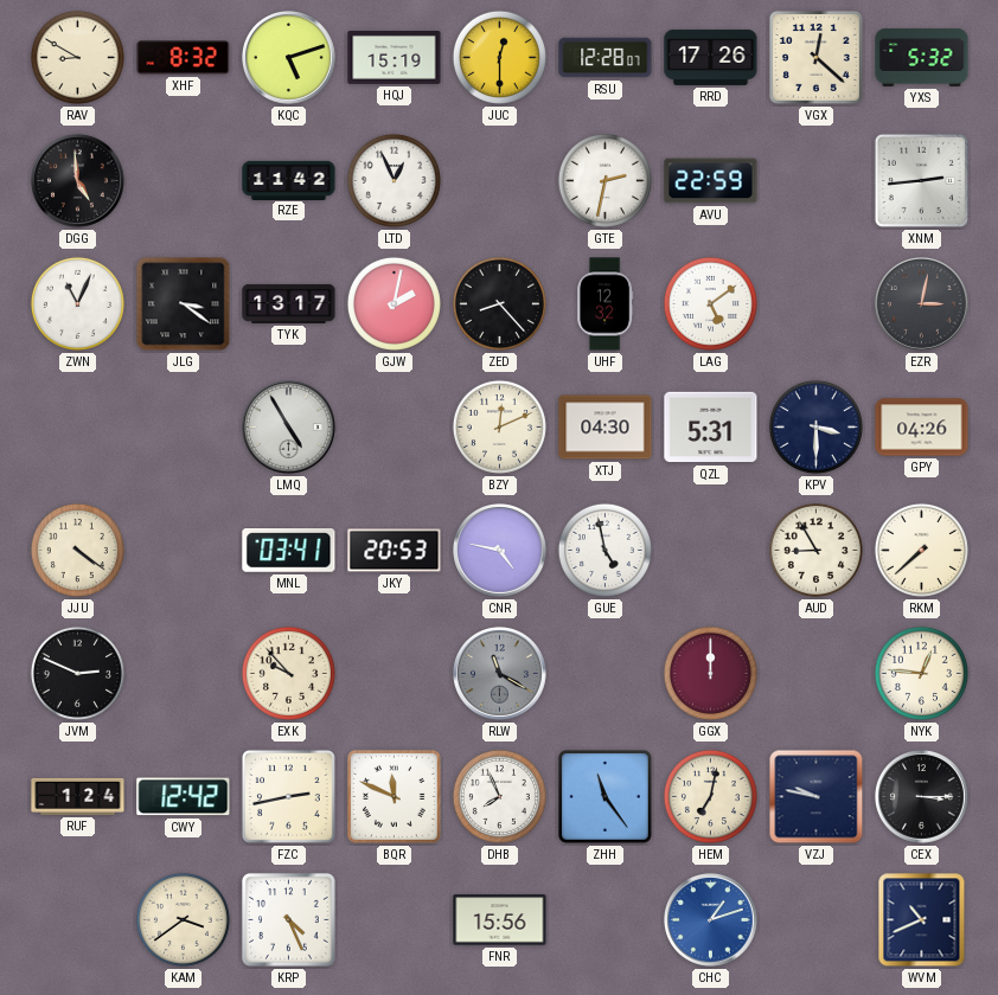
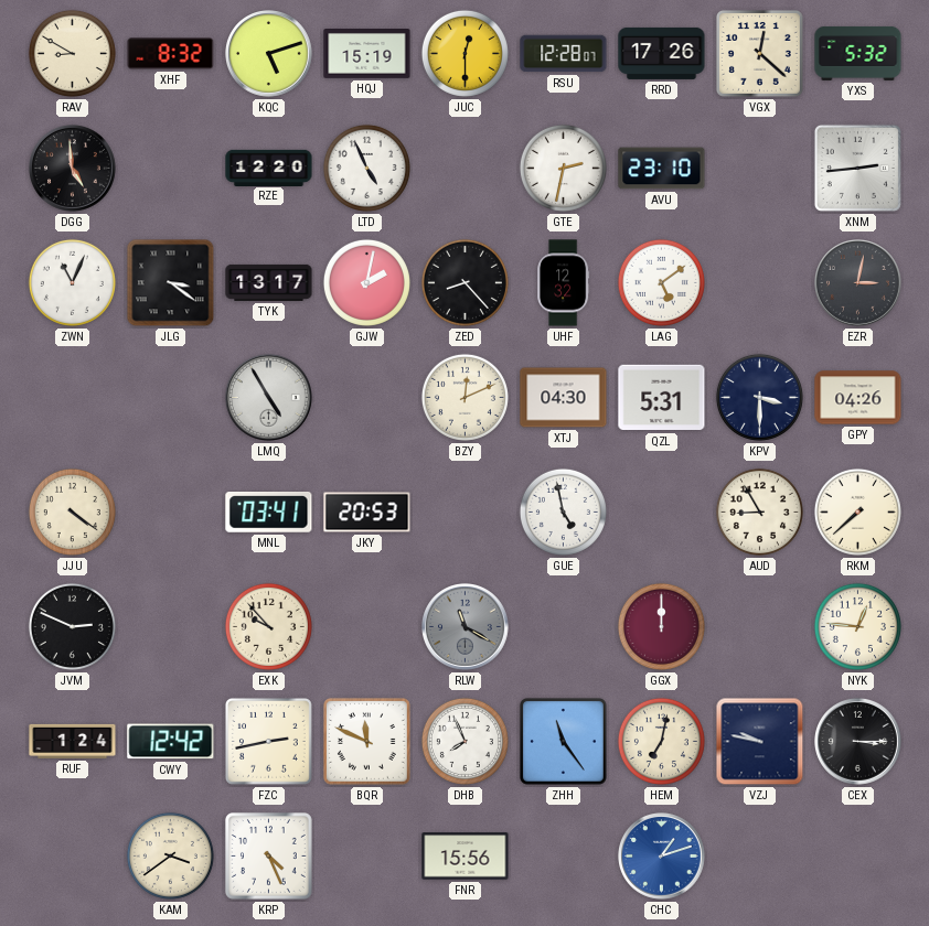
RZE: 11:42 -> 12:20
LTD: 12:56 -> 4:56
AVU: 22:59 -> 23:10
CNR: 4:47 -> none
WVM: 10:41 -> none
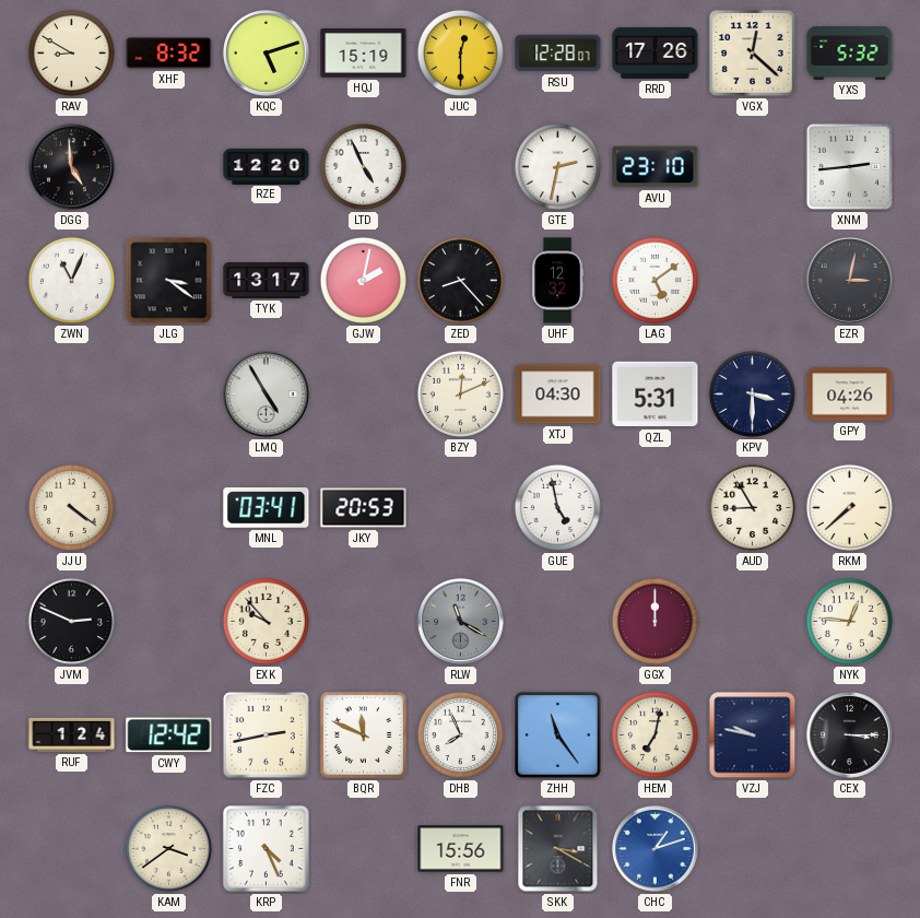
SKK: none -> 3:20
